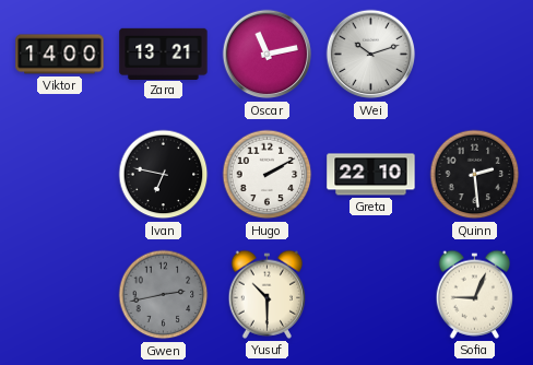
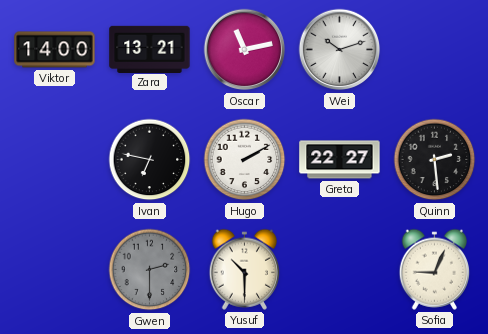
Greta: 22:10 -> 22:27
Gwen: 2:43 -> 2:30
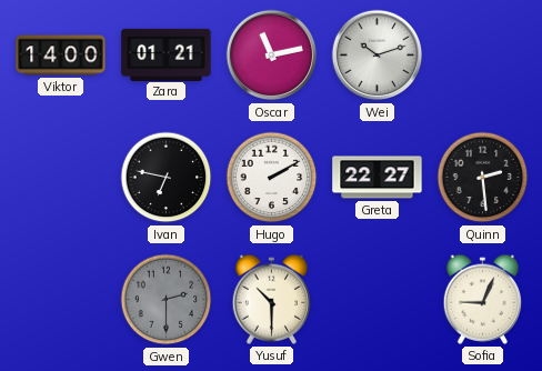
Zara: 13:21 -> 01:21
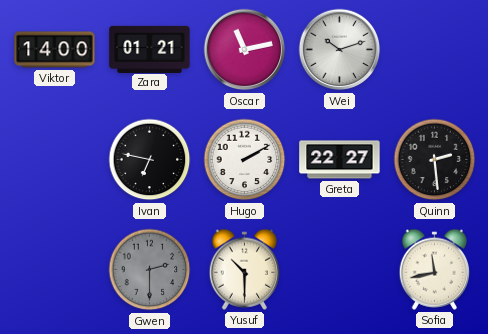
Sofia: 9:04 -> 11:43
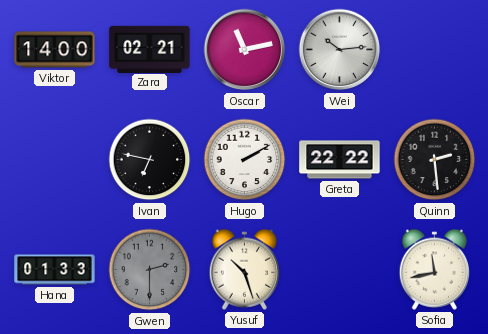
Zara: 01:21 -> 02:21
Wei: 10:12 -> 10:14
Greta: 22:27 -> 22:22
Hana: none -> 01:33
Yusuf: 10:30 -> 10:27
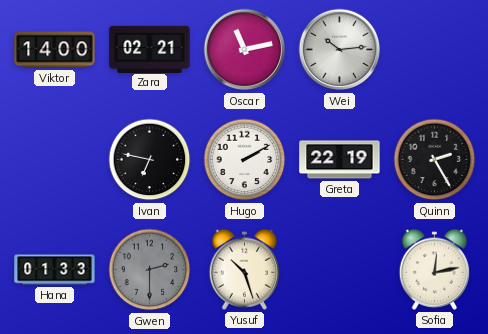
Greta: 22:22 -> 22:19
Quinn: 2:29 -> 2:25
Sofia: 11:43 -> 12:13
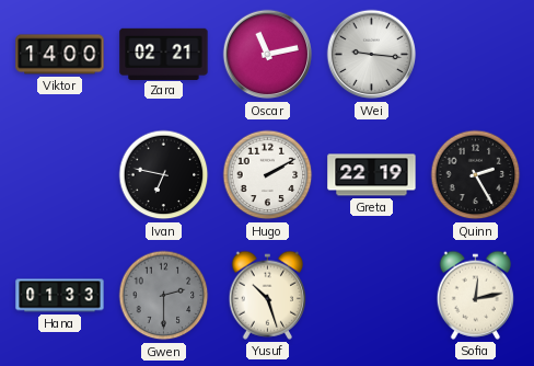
Wei: 10:14 -> 9:16
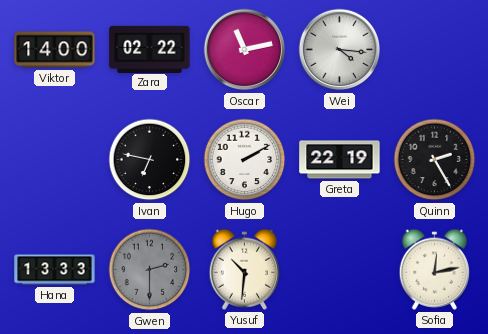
Zara: 02:21 -> 02:22
Wei: 9:16 -> 4:16
Hana: 01:33 -> 13:33
Yusuf: 10:27 -> 10:31
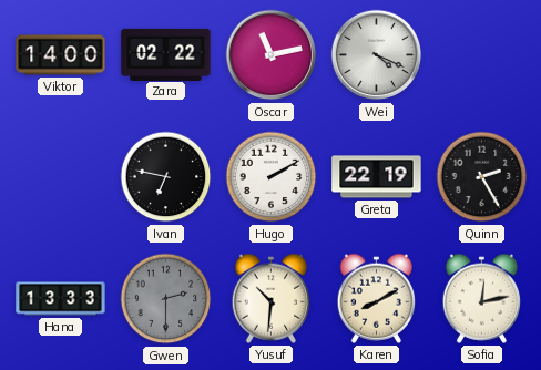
Wei: 4:16 -> 4:19
Karen: none -> 8:10
